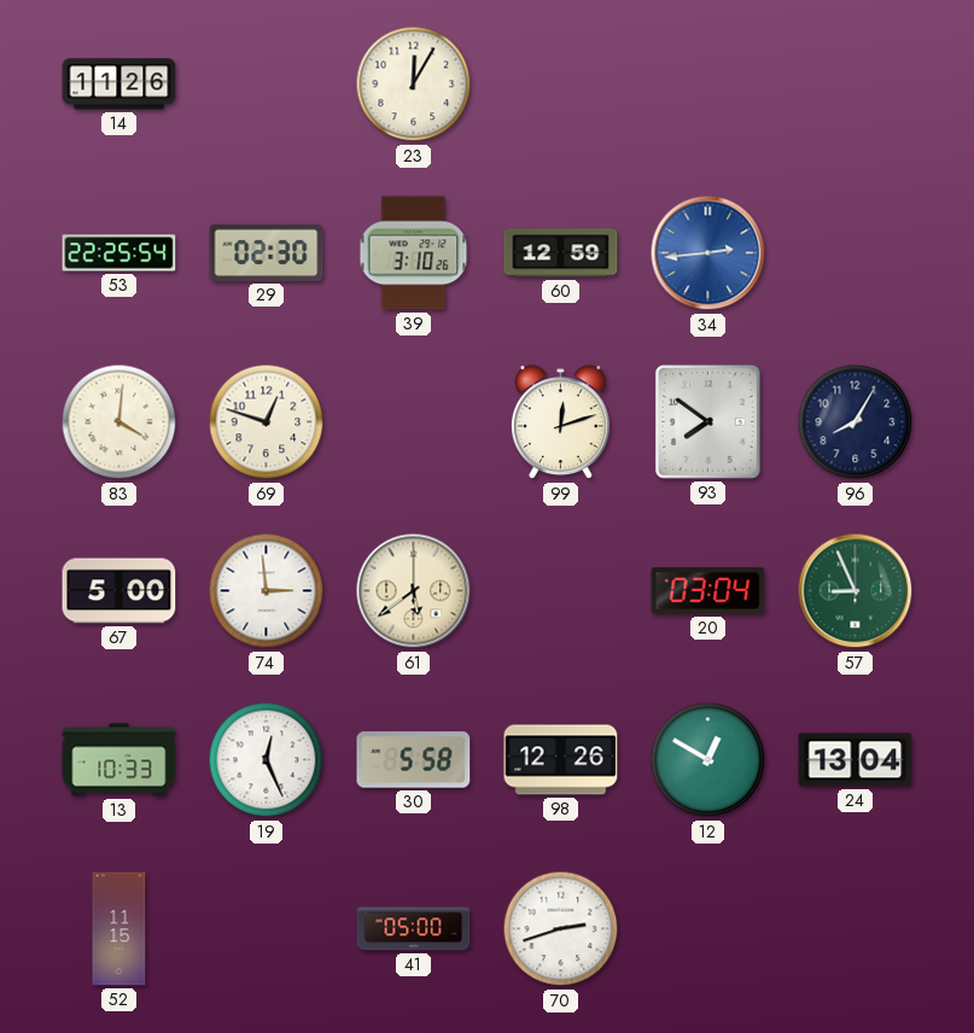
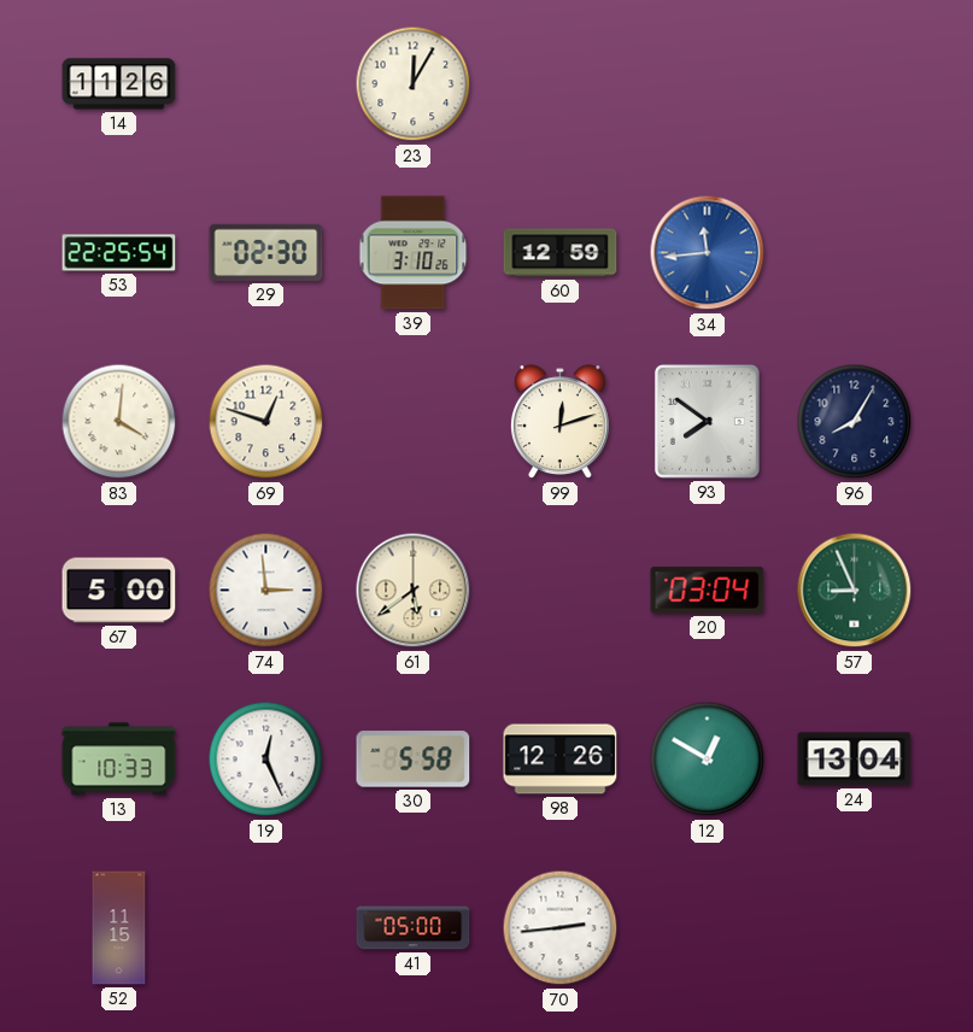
34: 2:44 -> 11:44
70: 2:42 -> 2:44
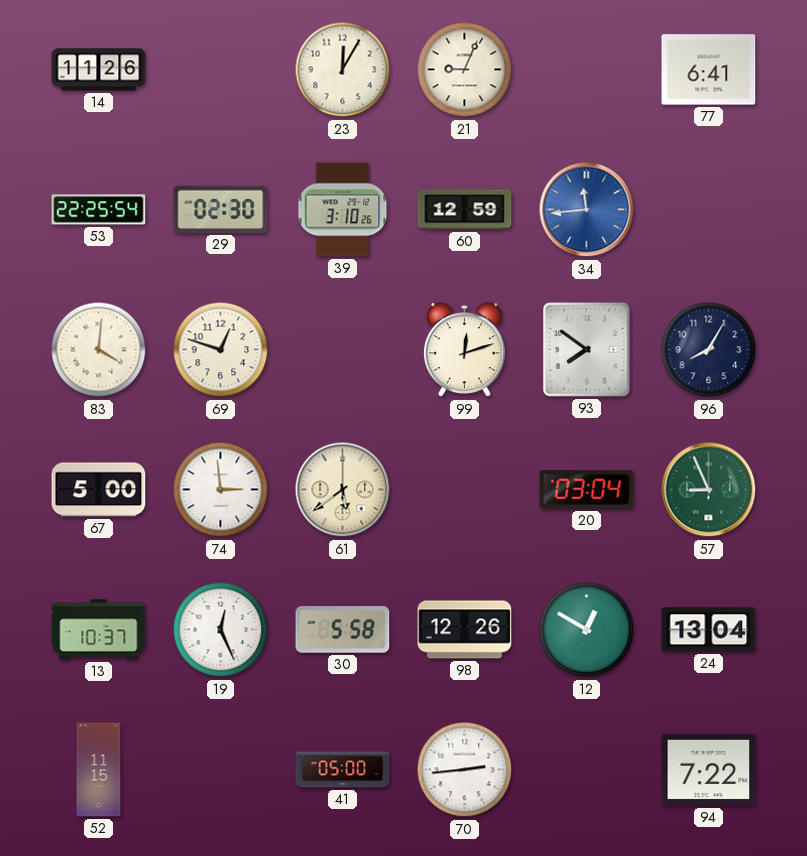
21: none -> 9:04
77: none -> 6:41
13: 10:33 -> 10:37
94: none -> 7:22
